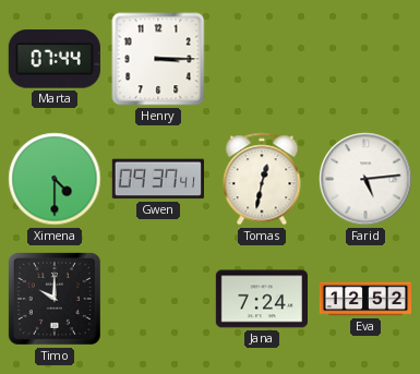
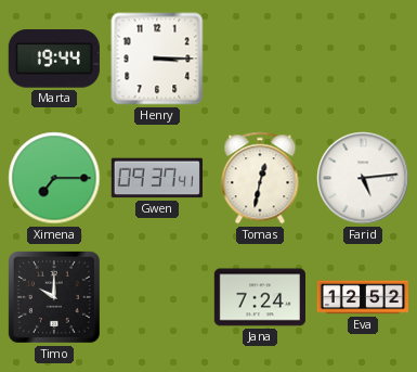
Marta: 07:44 -> 19:44
Ximena: 4:30 -> 7:15
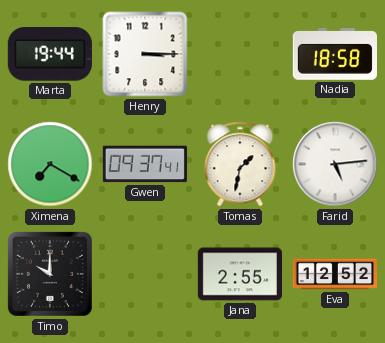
Nadia: none -> 18:58
Ximena: 7:15 -> 7:20
Tomas: 12:32 -> 1:32
Jana: 7:24 -> 2:55
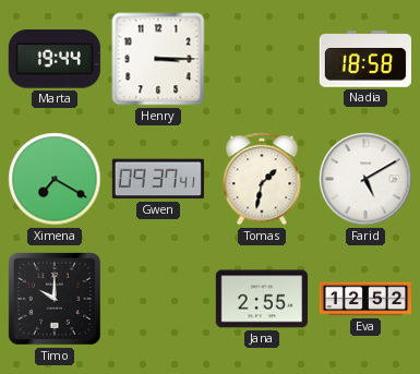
Farid: 5:14 -> 5:10
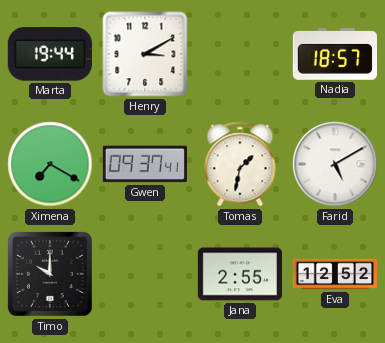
Henry: 3:15 -> 3:10
Nadia: 18:58 -> 18:57
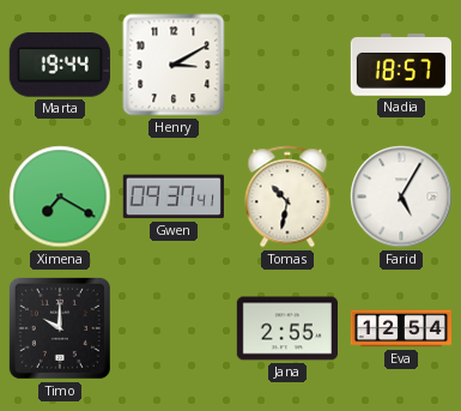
Tomas: 1:32 -> 10:32
Farid: 5:10 -> 5:05
Eva: 12:52 -> 12:54
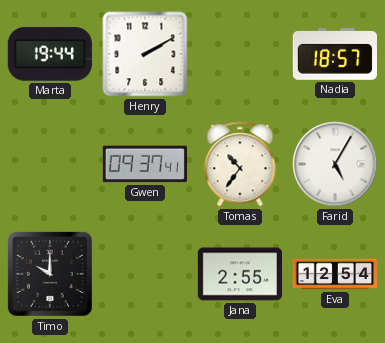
Henry: 3:10 -> 2:10
Ximena: 7:20 -> none
Tomas: 10:32 -> 10:36
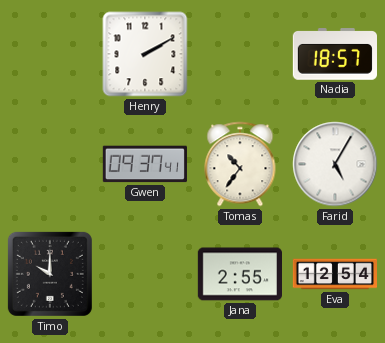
Marta: 19:44 -> none
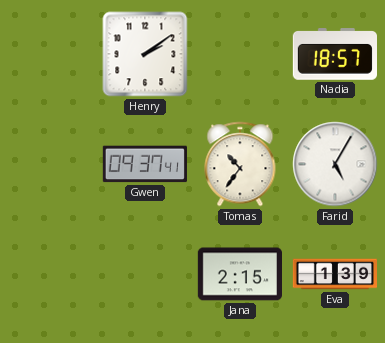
Henry: 2:10 -> 2:09
Timo: 10:00 -> none
Jana: 2:55 -> 2:15
Eva: 12:54 -> 1:39
